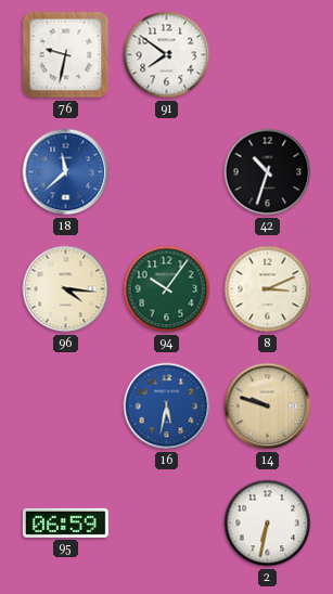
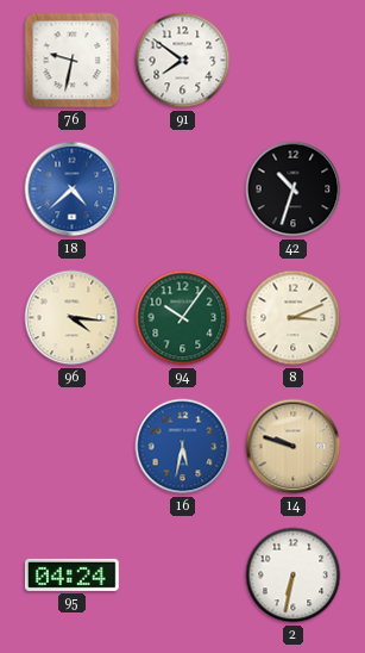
18: 11:38 -> 4:38
95: 06:59 -> 04:24
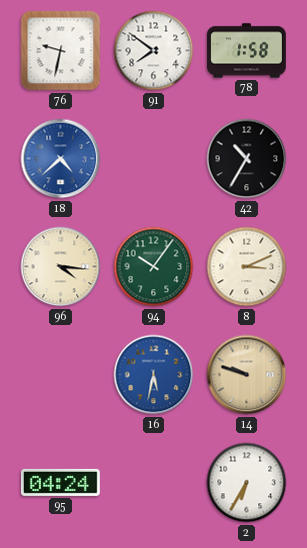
78: none -> 1:58
42: 10:33 -> 10:35
2: 6:32 -> 6:35
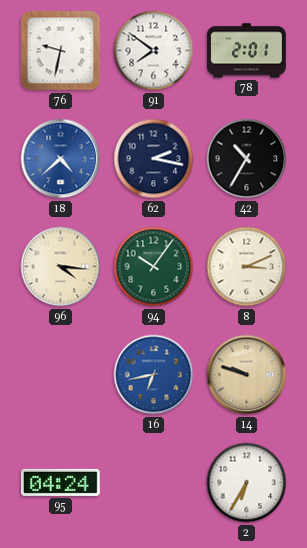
78: 1:58 -> 2:01
62: none -> 2:17
16: 5:32 -> 6:43
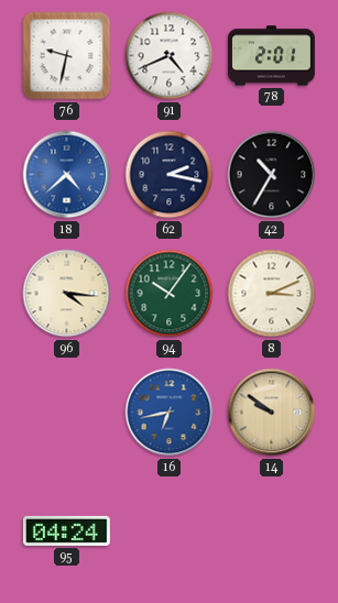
91: 7:51 -> 4:41
14: 9:48 -> 9:51
2: 6:35 -> none
